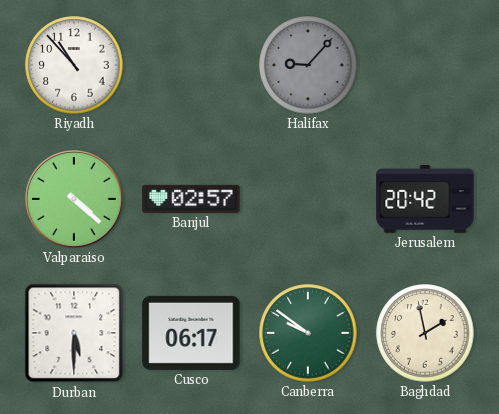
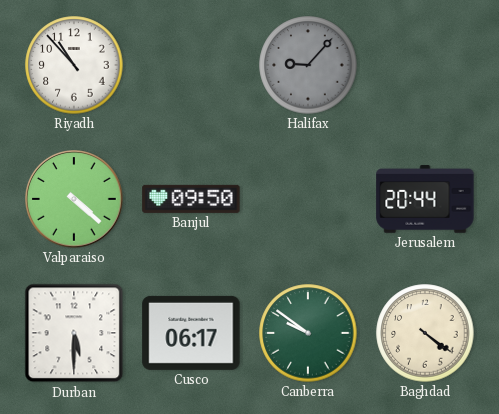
Banjul: 02:57 -> 09:50
Jerusalem: 20:42 -> 20:44
Baghdad: 1:58 -> 4:21
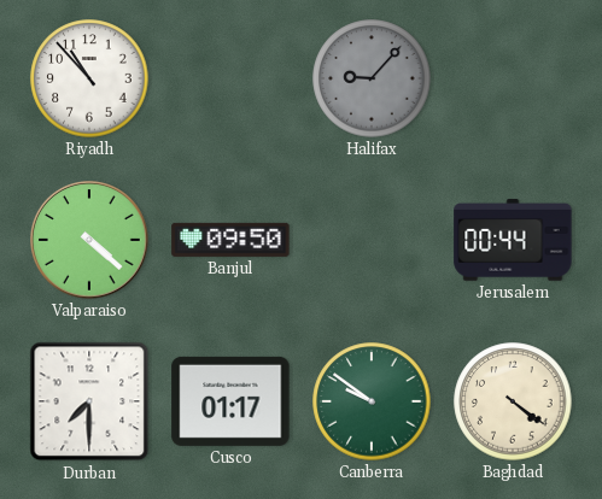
Jerusalem: 20:44 -> 00:44
Durban: 5:30 -> 7:30
Cusco: 06:17 -> 01:17
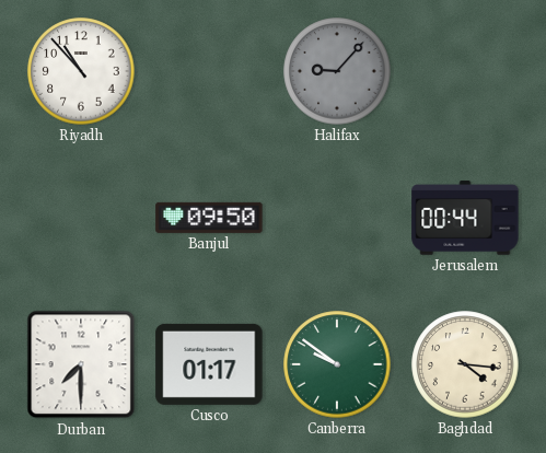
Valparaiso: 4:22 -> none
Baghdad: 4:21 -> 4:16
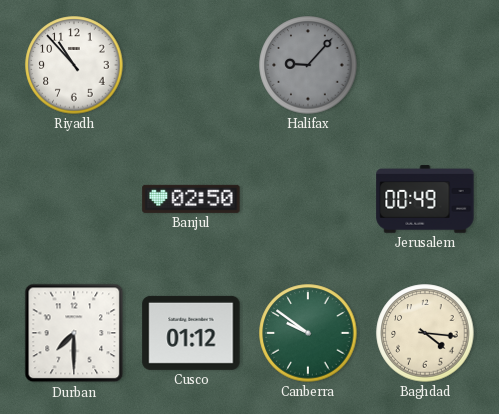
Banjul: 09:50 -> 02:50
Jerusalem: 00:44 -> 00:49
Cusco: 01:17 -> 01:12
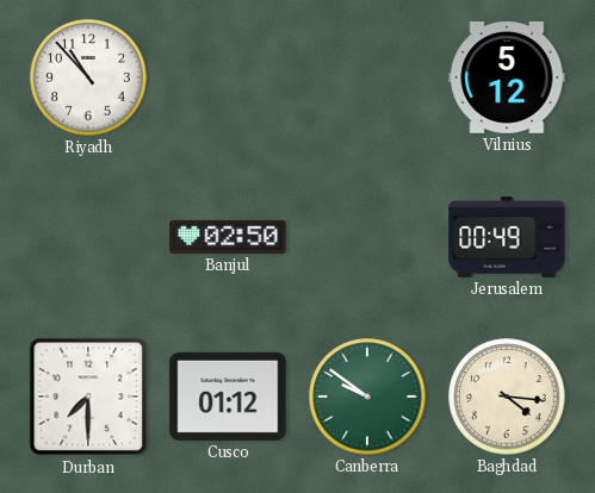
Halifax: 9:07 -> none
Vilnius: none -> 5:12
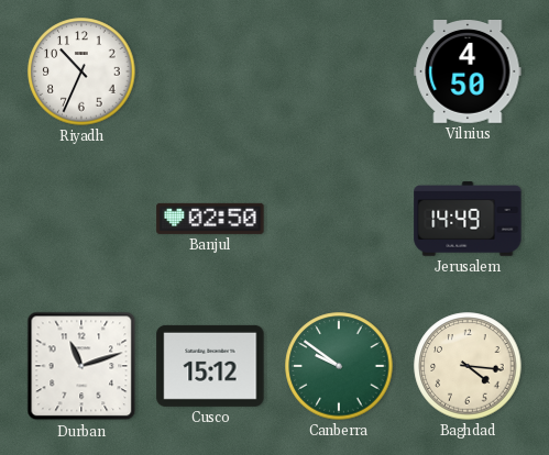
Riyadh: 10:53 -> 10:34
Vilnius: 5:12 -> 4:50
Jerusalem: 00:49 -> 14:49
Durban: 7:30 -> 11:12
Cusco: 01:12 -> 15:12
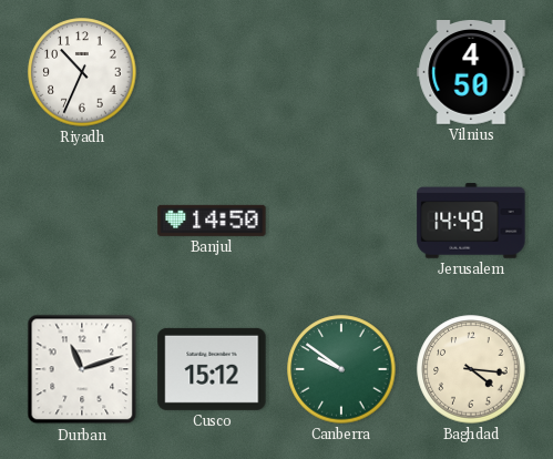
Banjul: 02:50 -> 14:50
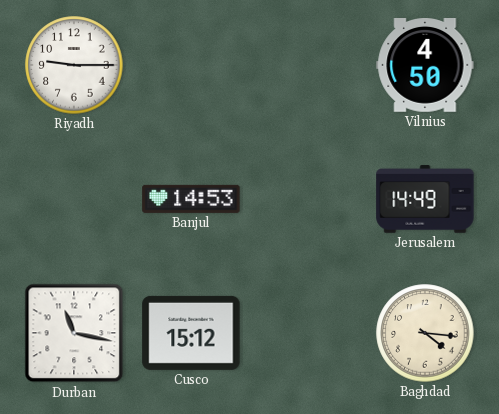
Riyadh: 10:34 -> 9:15
Banjul: 14:50 -> 14:53
Durban: 11:12 -> 11:17
Canberra: 9:51 -> none
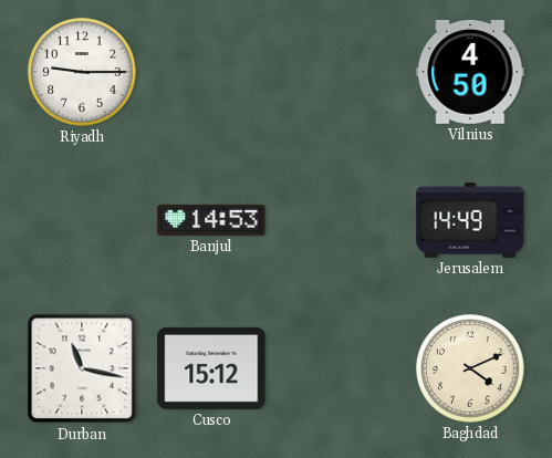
Baghdad: 4:16 -> 4:11
